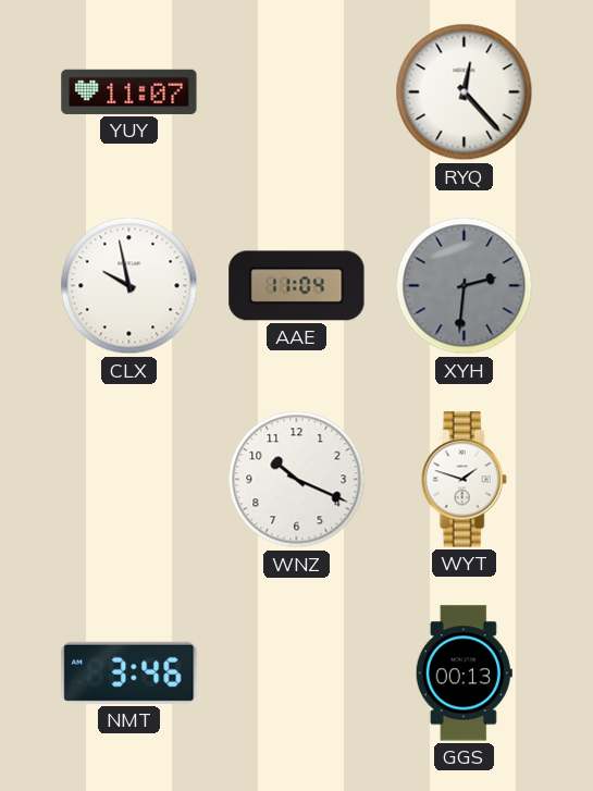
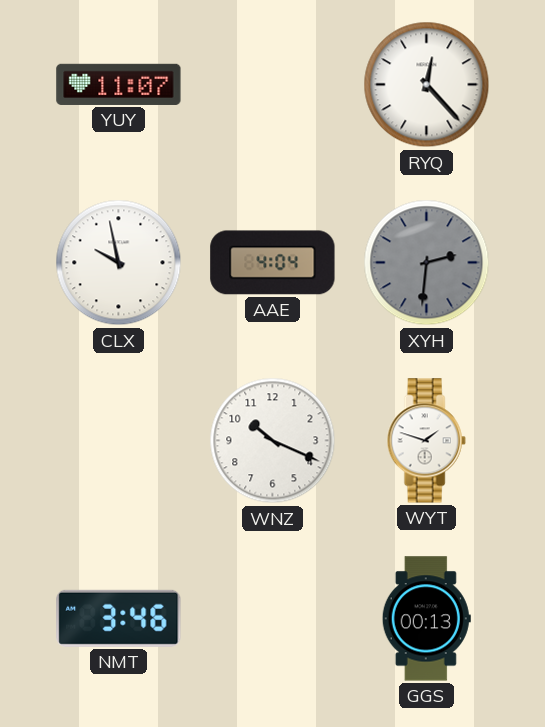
AAE: 11:04 -> 4:04
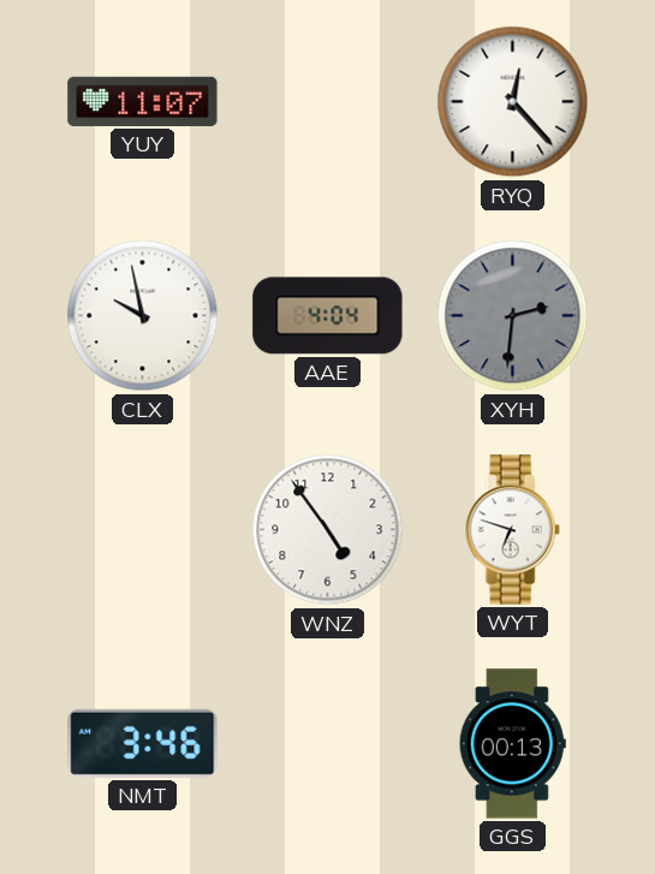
WNZ: 10:19 -> 4:54
WYT: 1:48 -> 6:48
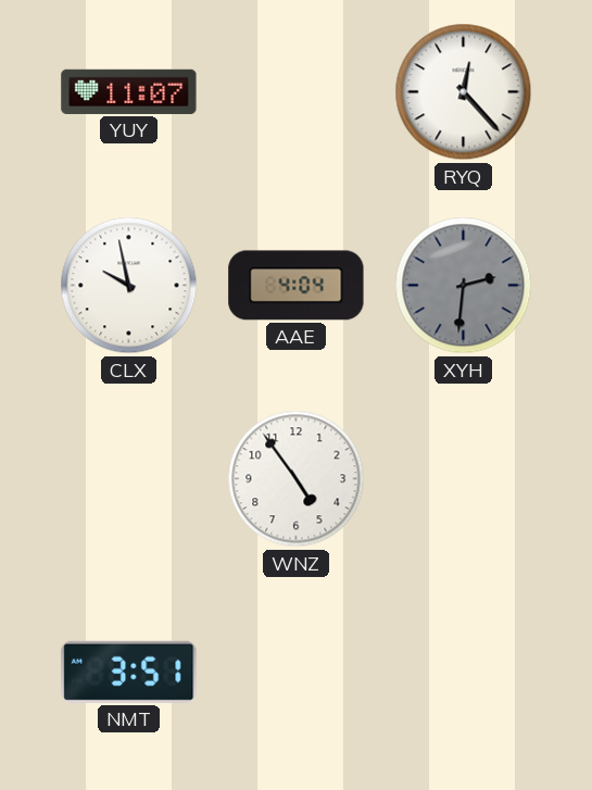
WYT: 6:48 -> none
NMT: 3:46 -> 3:51
GGS: 00:13 -> none
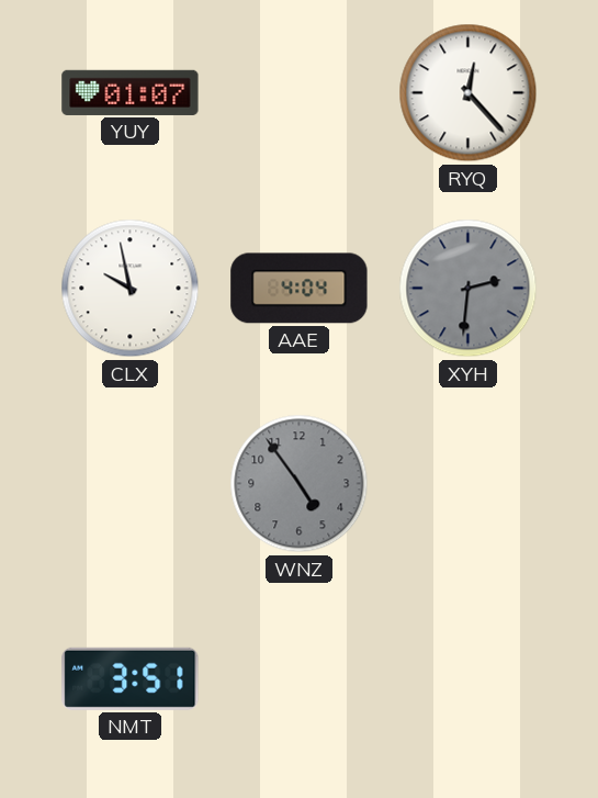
YUY: 11:07 -> 01:07
WNZ dial: white -> grey
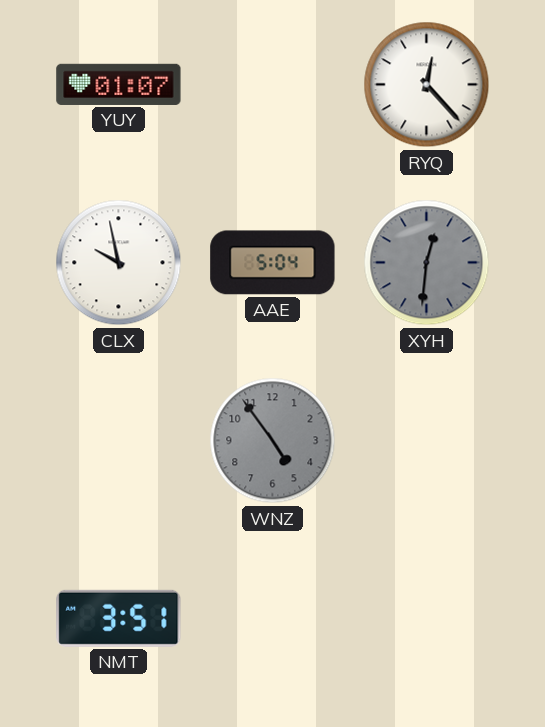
AAE: 4:04 -> 5:04
XYH: 2:31 -> 12:31
